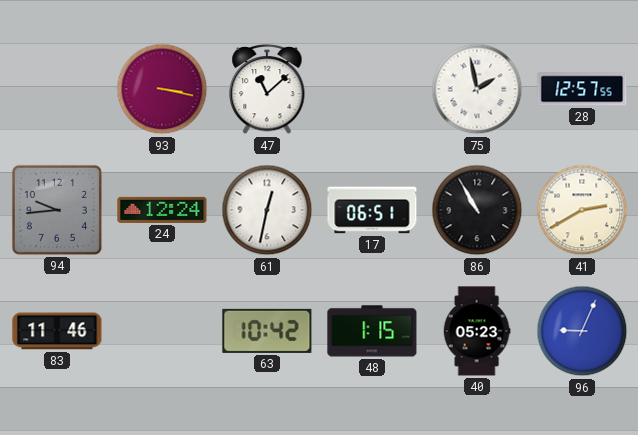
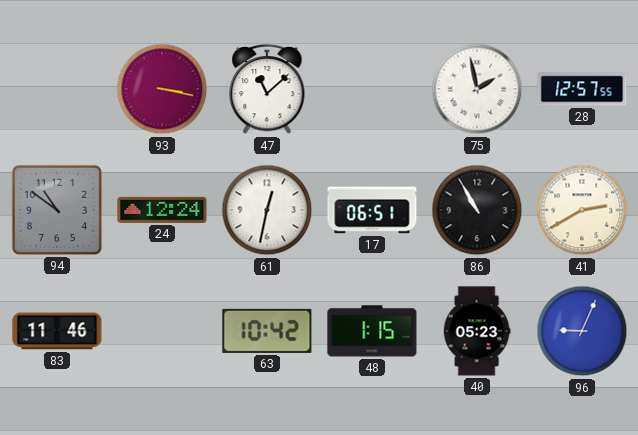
94: 9:44 -> 10:51
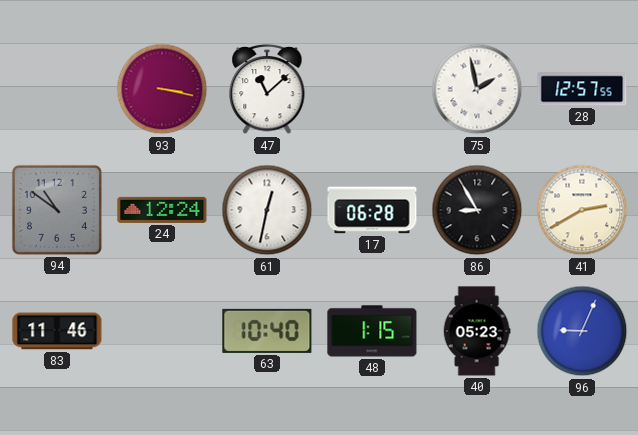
17: 06:51 -> 06:28
86: 10:55 -> 8:55
63: 10:42 -> 10:40
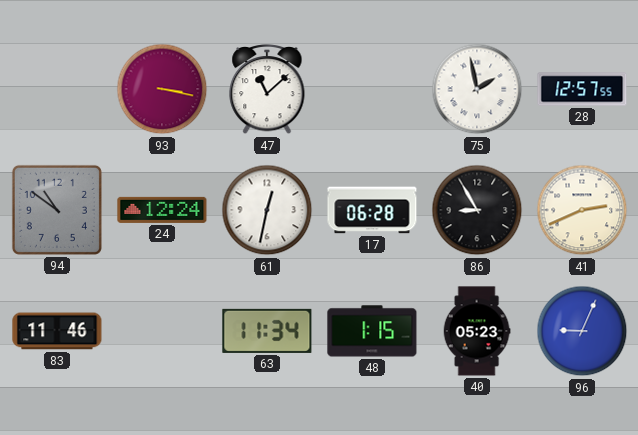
41: 2:40 -> 2:41
63: 10:40 -> 11:34
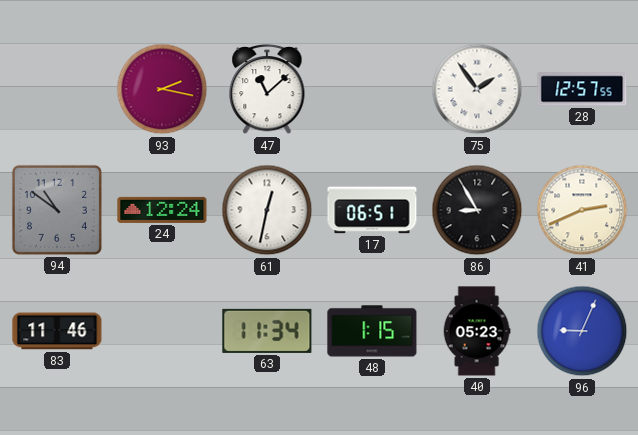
93: 3:17 -> 2:17
75: 1:58 -> 1:54
17: 06:28 -> 06:51
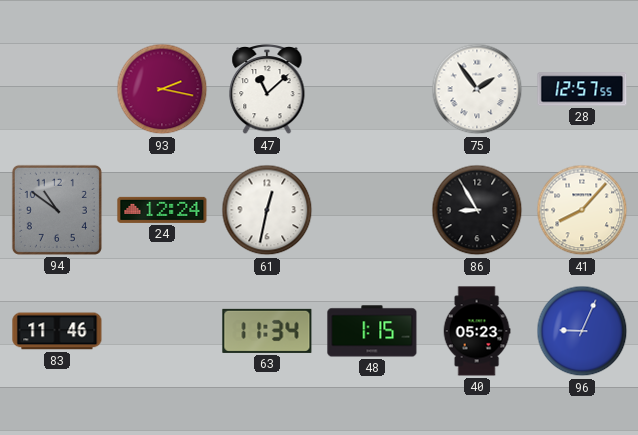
17: 06:51 -> none
41: 2:41 -> 8:07
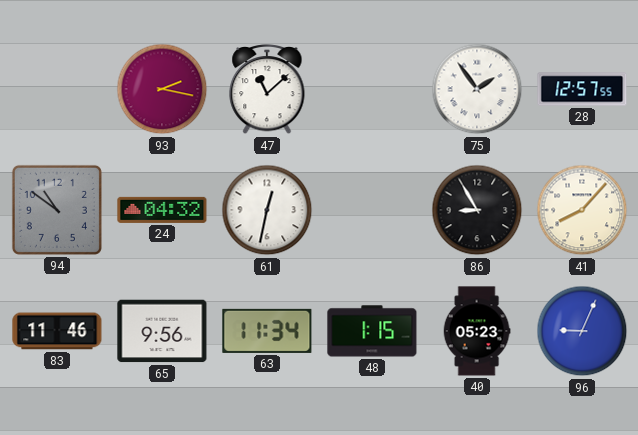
24: 12:24 -> 04:32
65: none -> 9:56
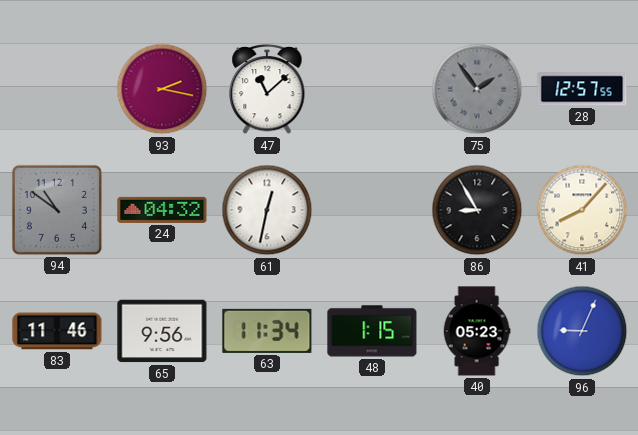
75 dial: white -> grey
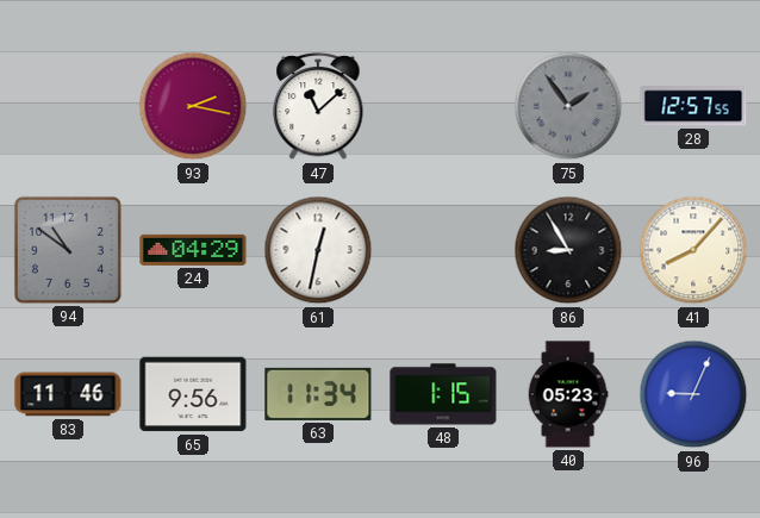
24: 04:32 -> 04:29
